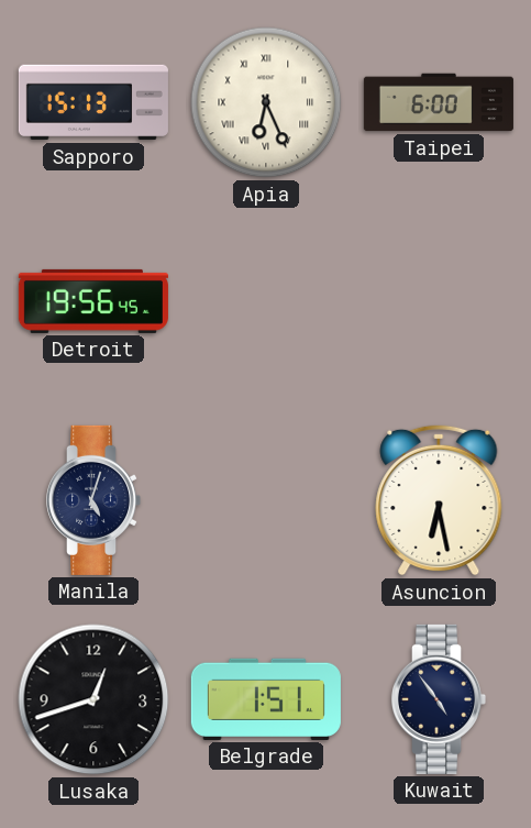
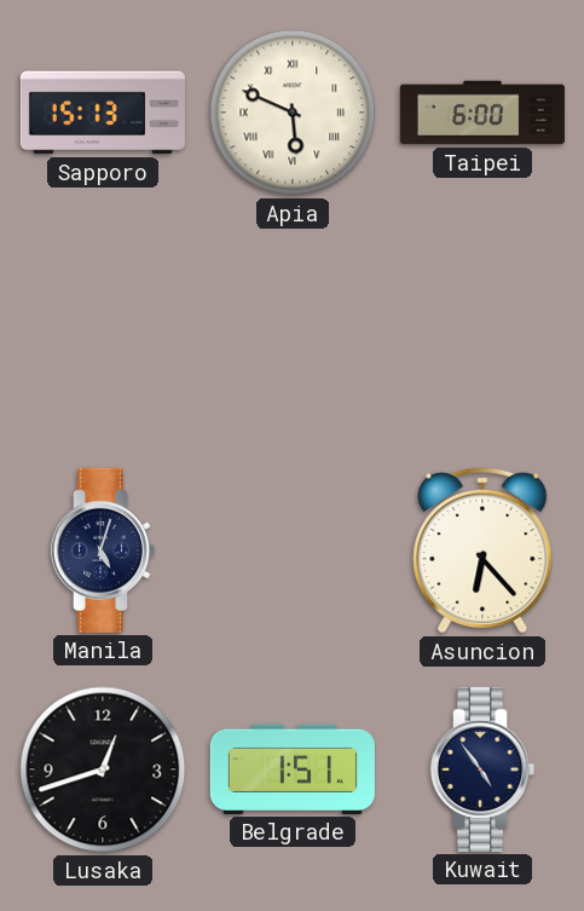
Apia: 6:26 -> 5:49
Detroit: 19:56 -> none
Asuncion: 6:28 -> 6:23
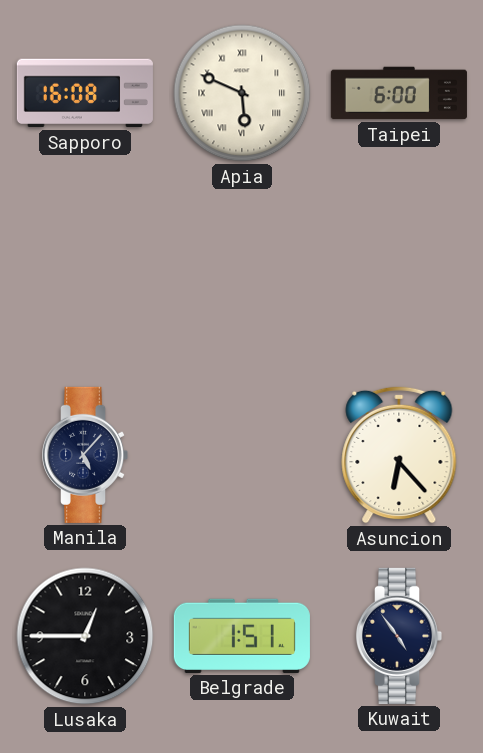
Sapporo: 15:13 -> 16:08
Manila: 5:03 -> 5:07
Lusaka: 12:42 -> 12:45
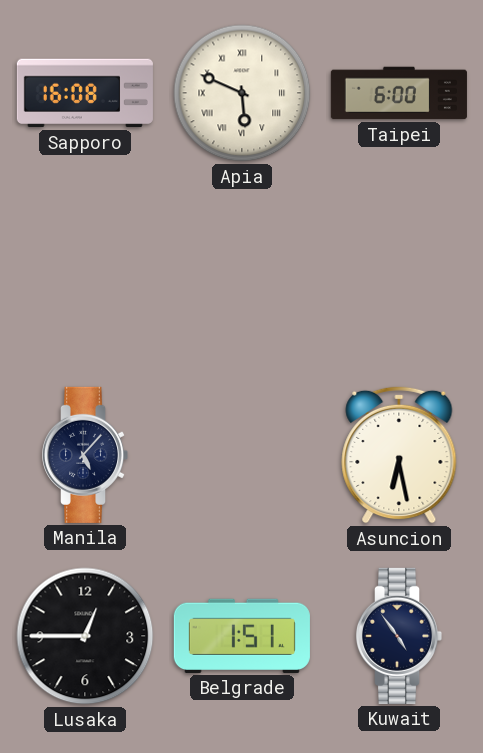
Asuncion: 6:23 -> 6:28
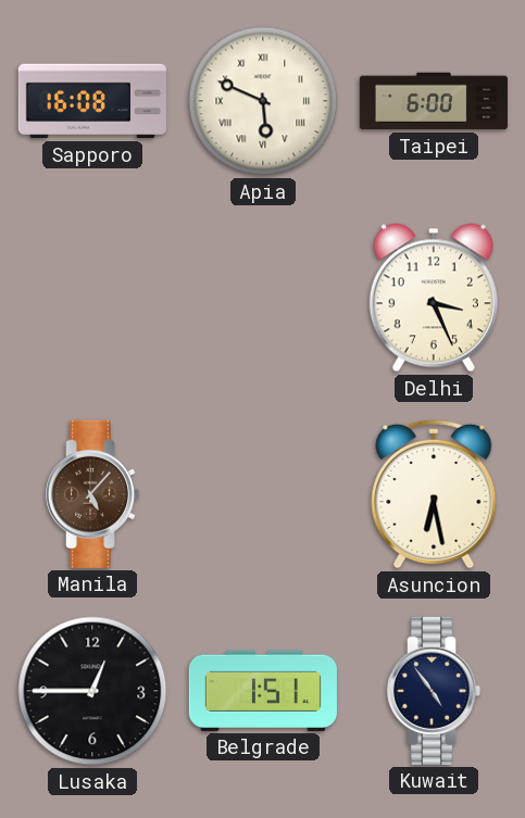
Delhi: none -> 3:26
Manila dial: navy -> brown
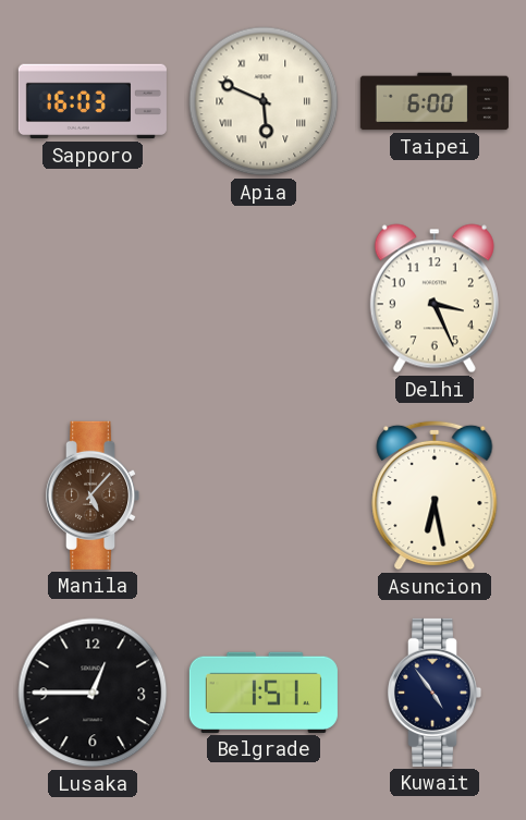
Sapporo: 16:08 -> 16:03
